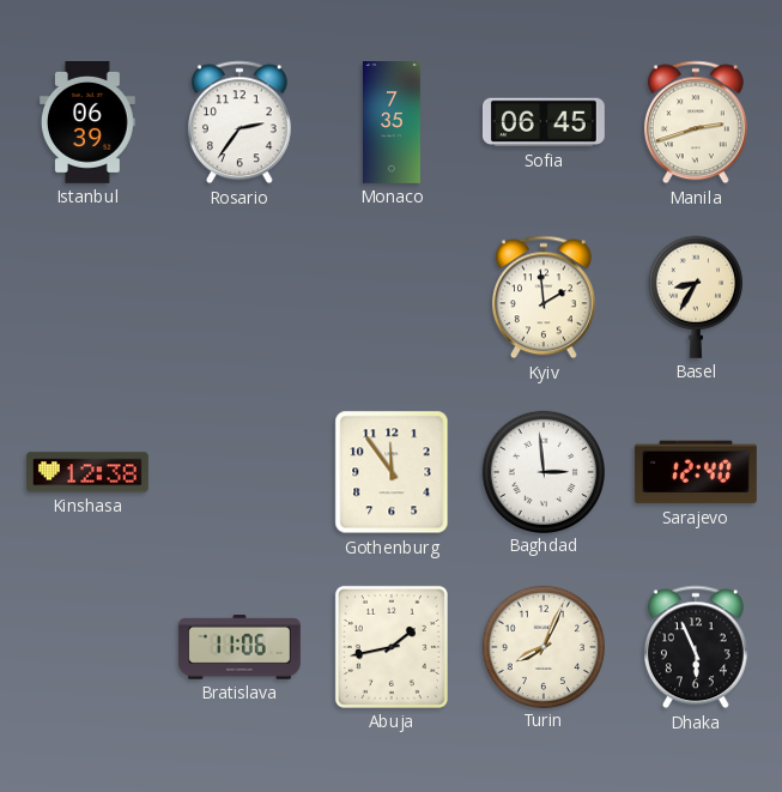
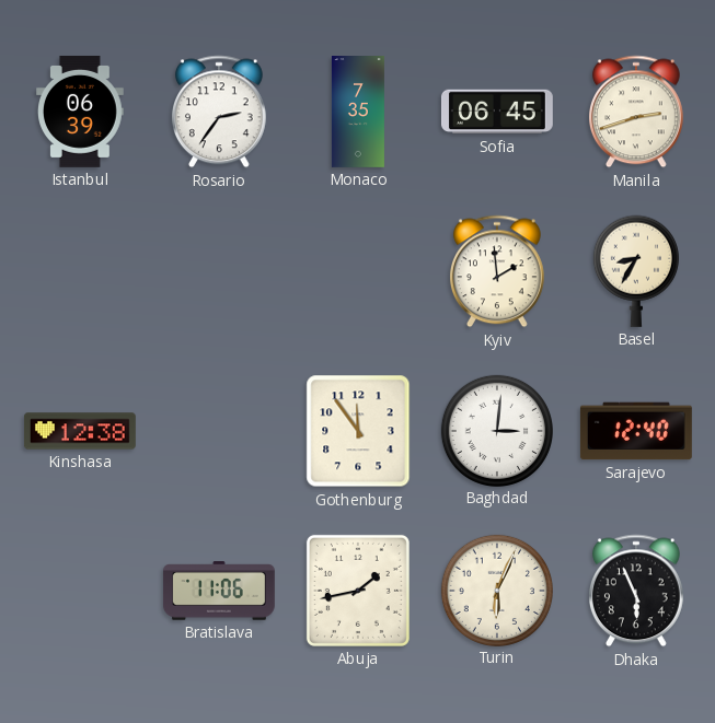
Baghdad: 2:59 -> 3:01
Turin: 8:04 -> 6:04
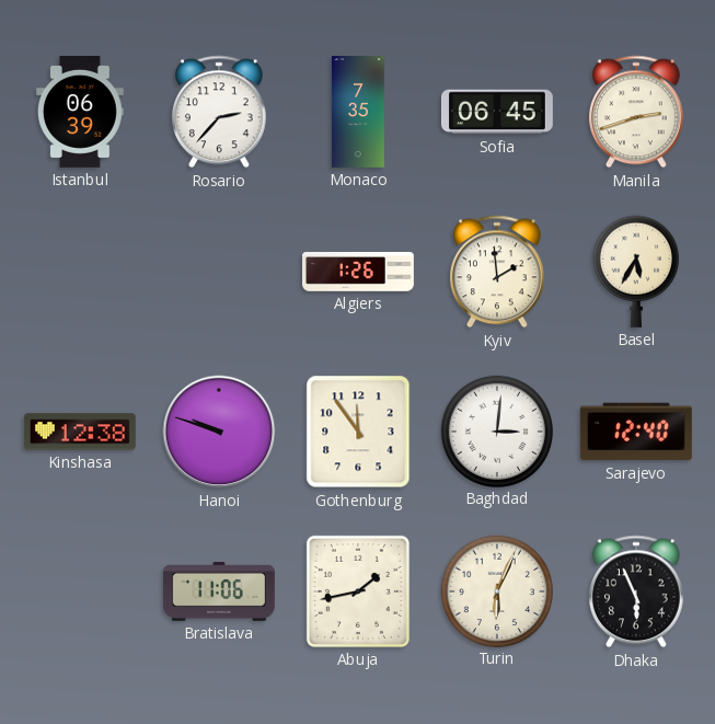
Rosario: 2:36 -> 2:37
Algiers: none -> 1:26
Basel: 8:35 -> 5:35
Hanoi: none -> 9:48
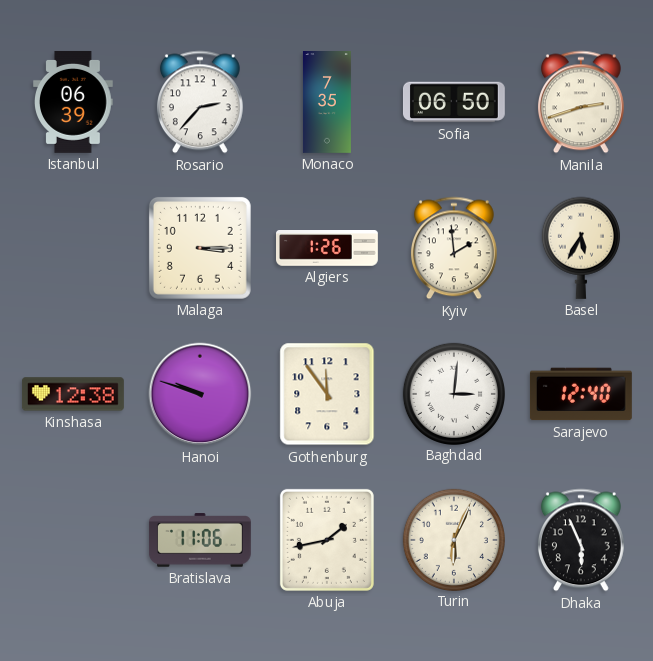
Sofia: 06:45 -> 06:50
Malaga: none -> 3:15
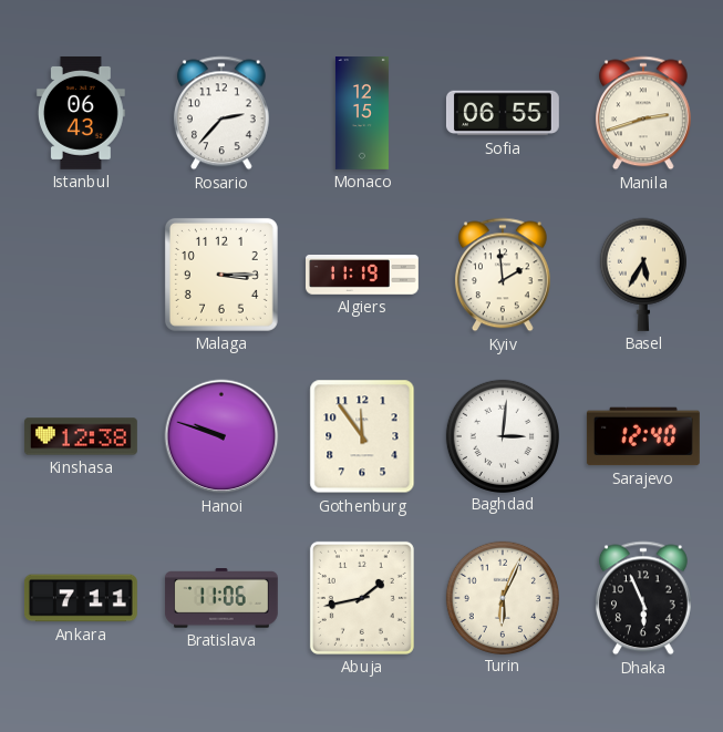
Istanbul: 06:39 -> 06:43
Monaco: 7:35 -> 12:15
Sofia: 06:50 -> 06:55
Algiers: 1:26 -> 11:19
Ankara: none -> 7:11
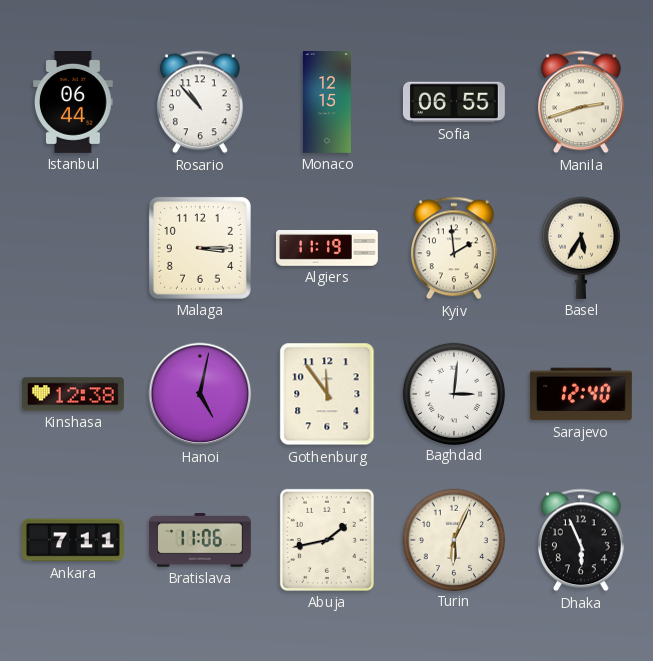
Istanbul: 06:43 -> 06:44
Rosario: 2:37 -> 10:53
Hanoi: 9:48 -> 5:02
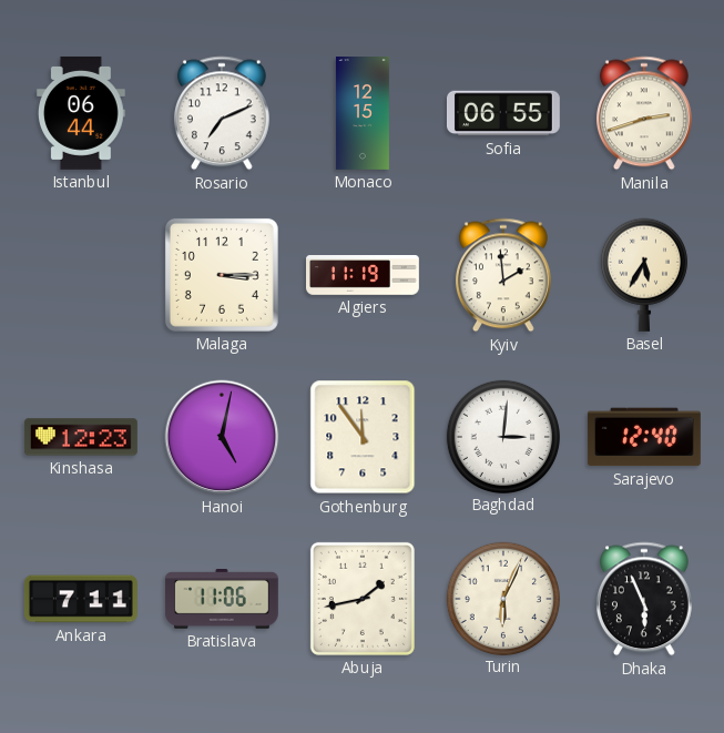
Rosario: 10:53 -> 7:11
Kinshasa: 12:38 -> 12:23
